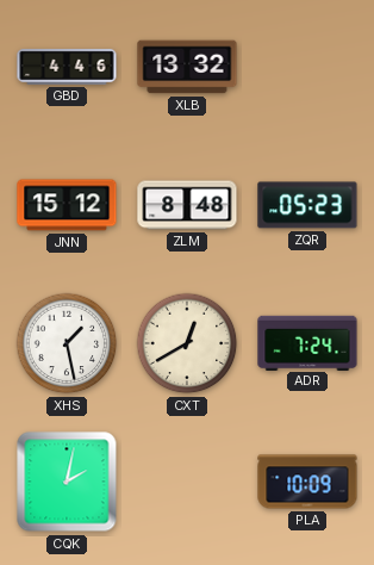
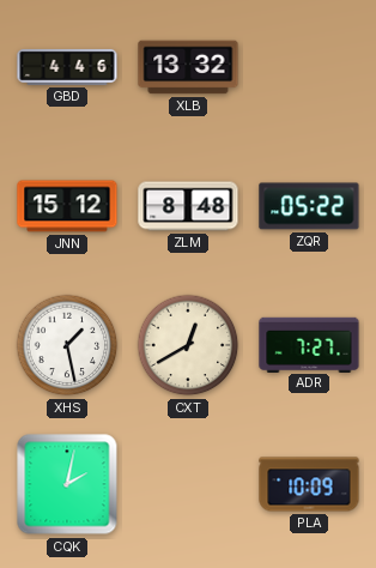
ZQR: 05:23 -> 05:22
ADR: 7:24 -> 7:27
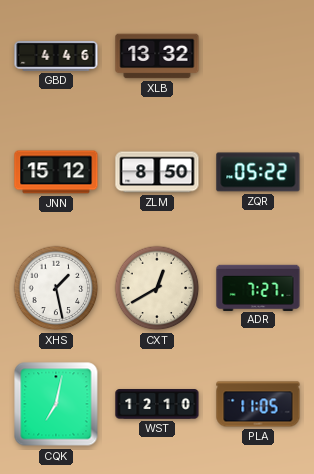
ZLM: 8:48 -> 8:50
CQK: 2:02 -> 7:02
WST: none -> 12:10
PLA: 10:09 -> 11:05
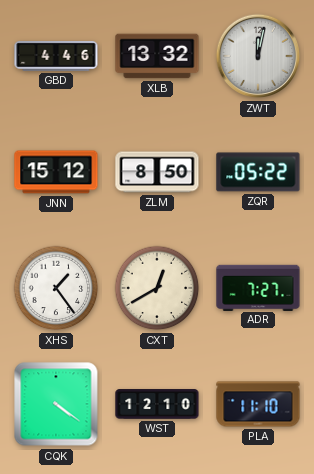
ZWT: none -> 12:02
XHS: 1:28 -> 1:24
CQK: 7:02 -> 4:21
PLA: 11:05 -> 11:10
